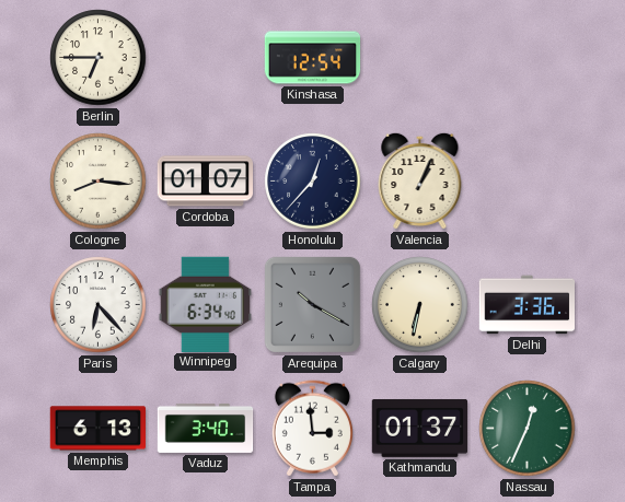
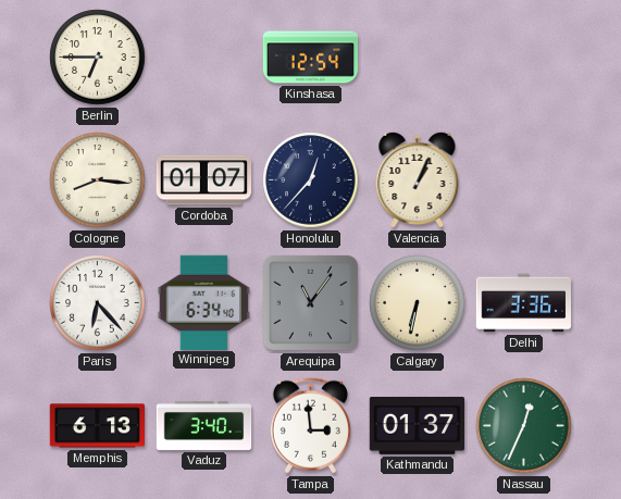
Arequipa: 10:20 -> 11:06
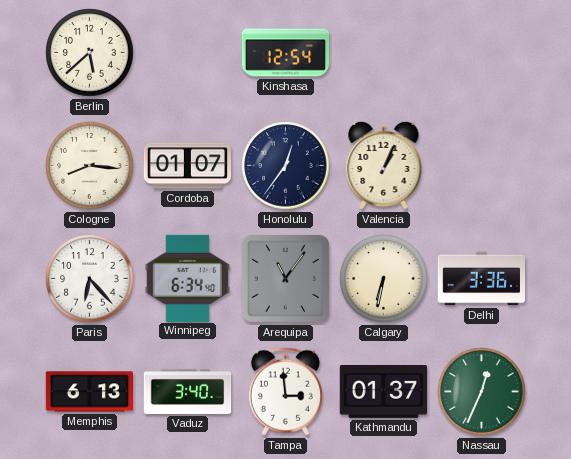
Berlin: 6:45 -> 5:38
Honolulu: 12:37 -> 12:36
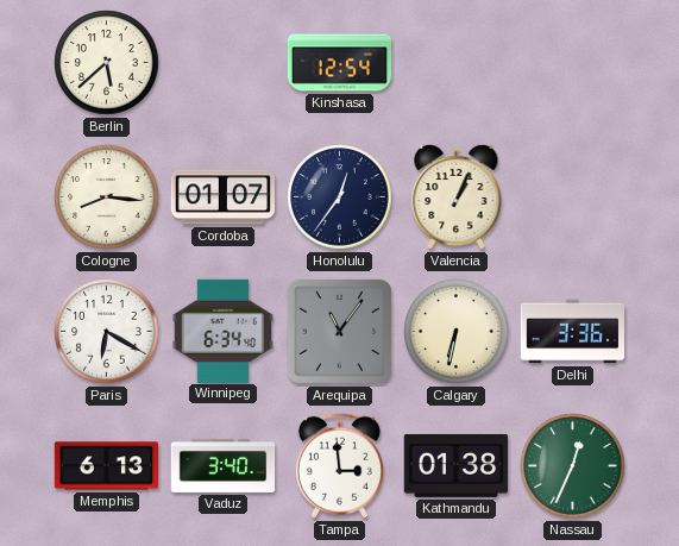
Paris: 6:23 -> 6:20
Kathmandu: 01:37 -> 01:38
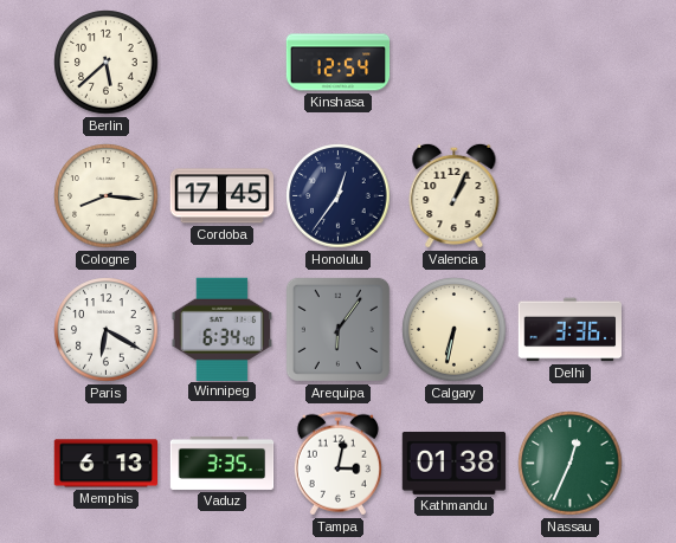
Cordoba: 01:07 -> 17:45
Arequipa: 11:06 -> 6:06
Vaduz: 3:40 -> 3:35
Tampa: 2:59 -> 3:02
